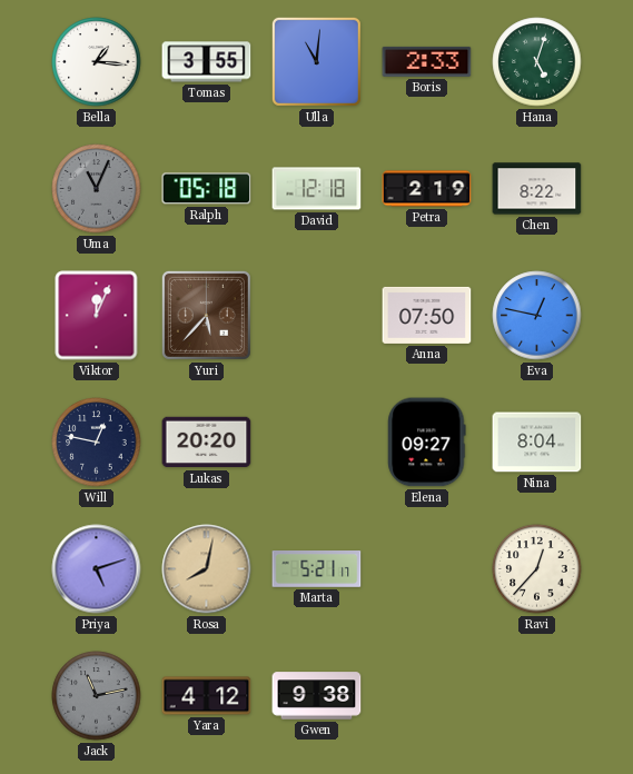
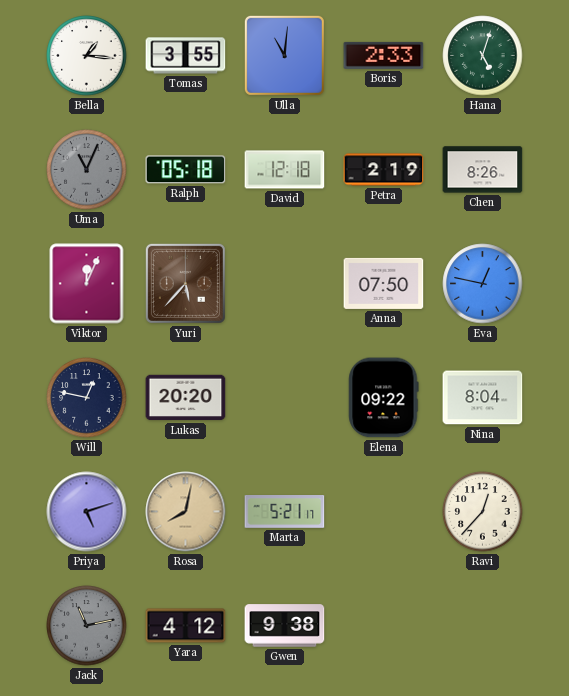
Chen: 8:22 -> 8:26
Elena: 09:27 -> 09:22
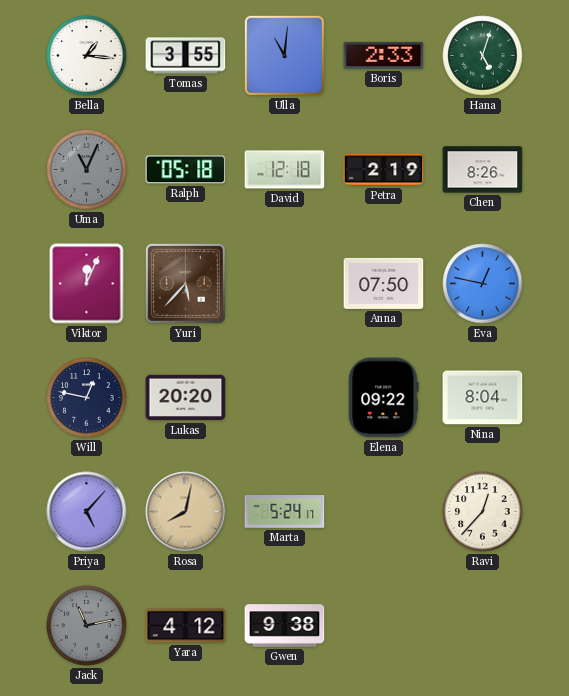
Priya: 5:12 -> 5:07
Marta: 5:21 -> 5:24
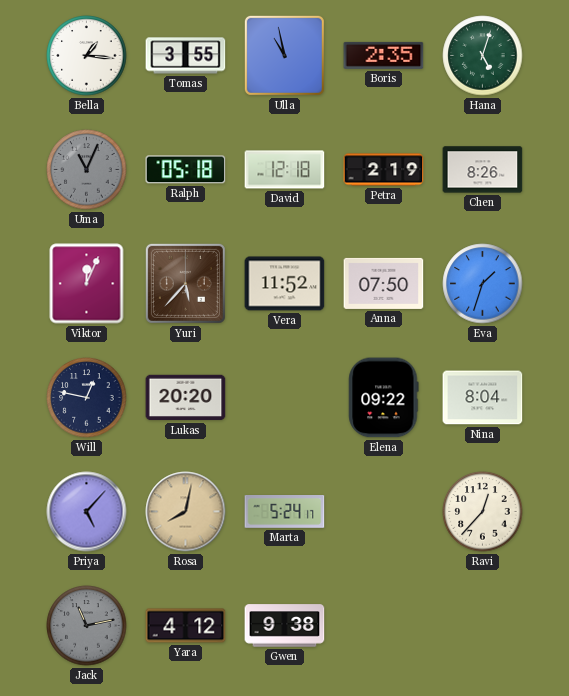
Ulla: 11:01 -> 10:58
Boris: 2:33 -> 2:35
Vera: none -> 11:52
Eva: 12:47 -> 1:33
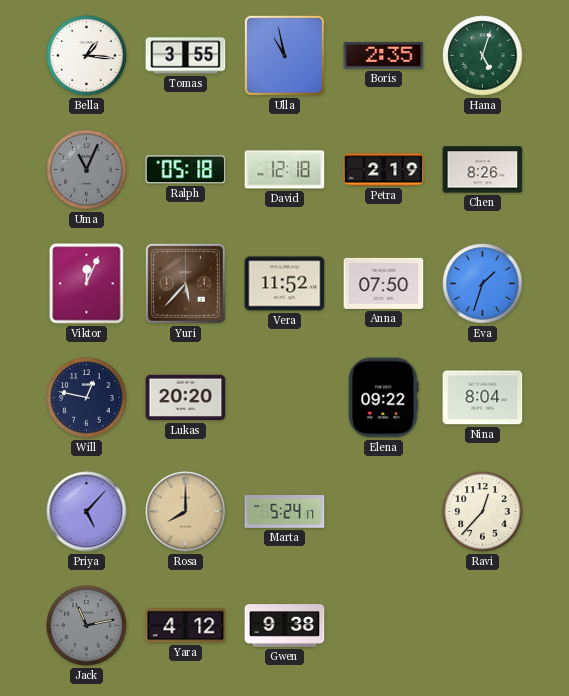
Rosa: 8:02 -> 8:00
